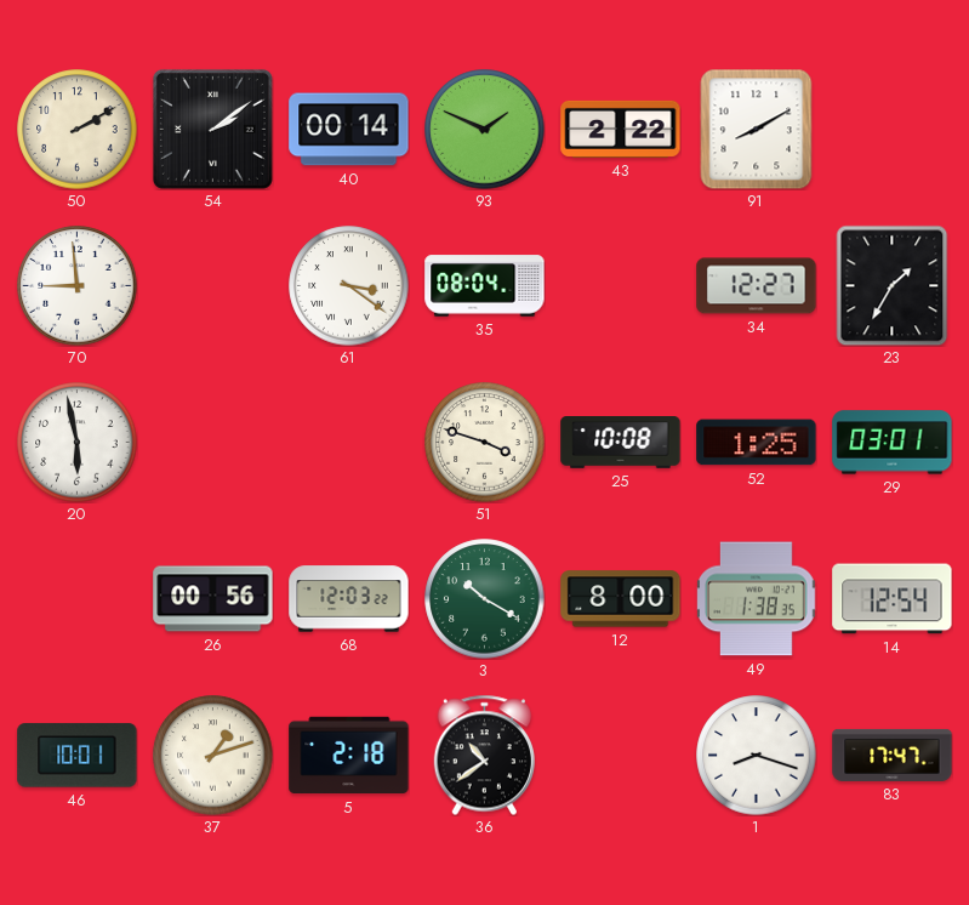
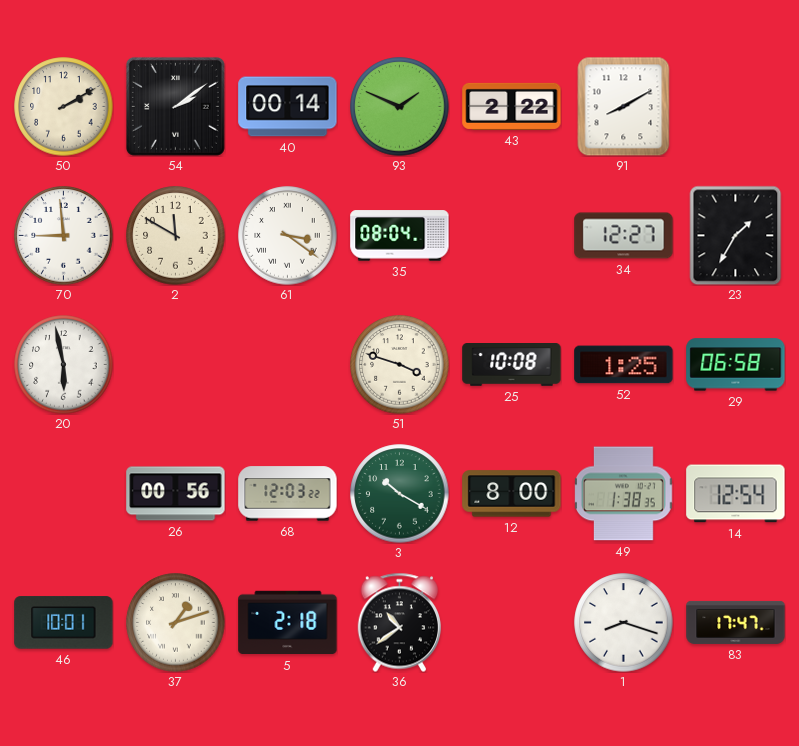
2: none -> 11:50
29: 03:01 -> 06:58
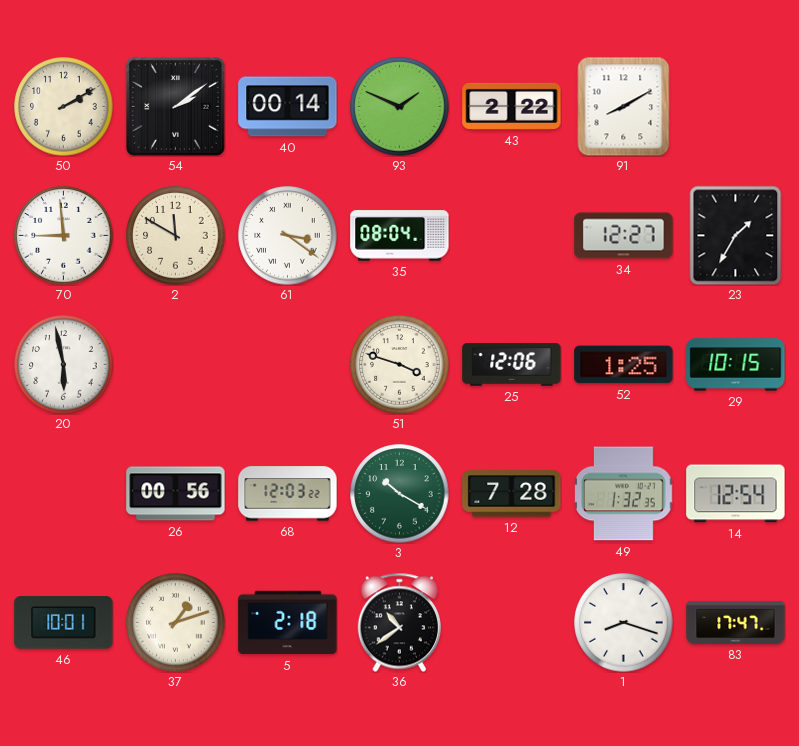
25: 10:08 -> 12:06
29: 06:58 -> 10:15
12: 8:00 -> 7:28
49: 1:38 -> 1:32
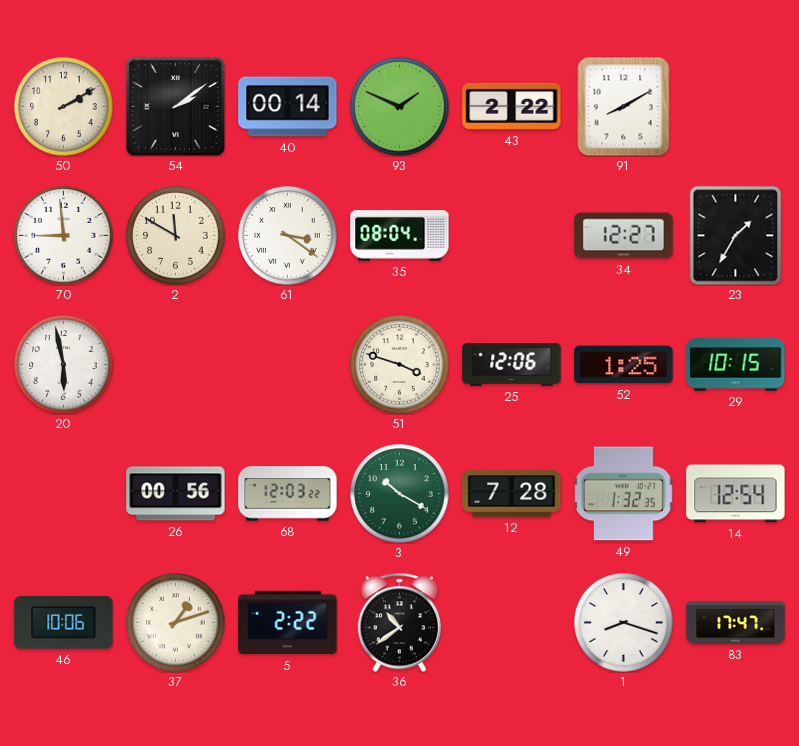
46: 10:01 -> 10:06
5: 2:18 -> 2:22
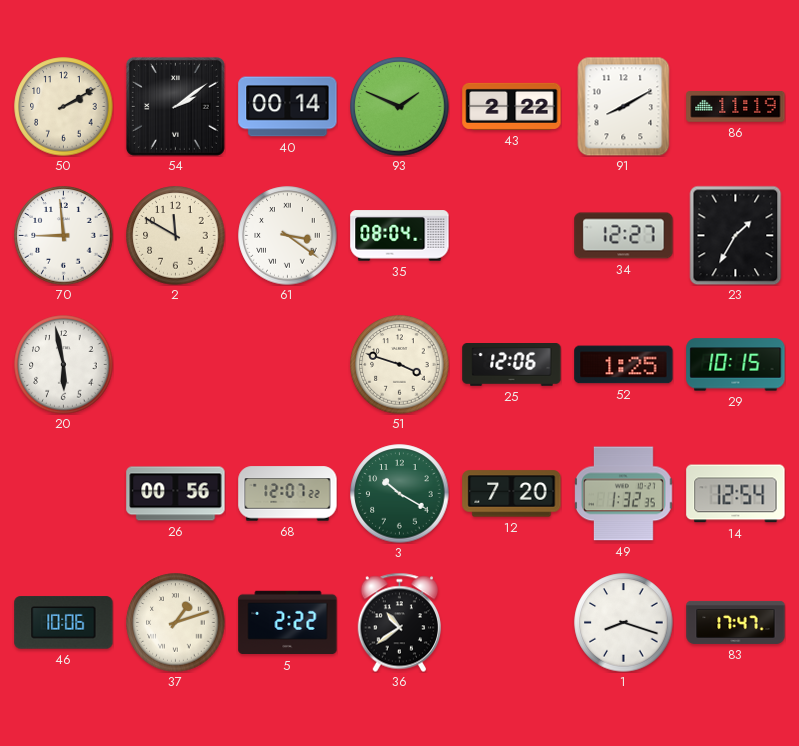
86: none -> 11:19
68: 12:03 -> 12:07
12: 7:28 -> 7:20
